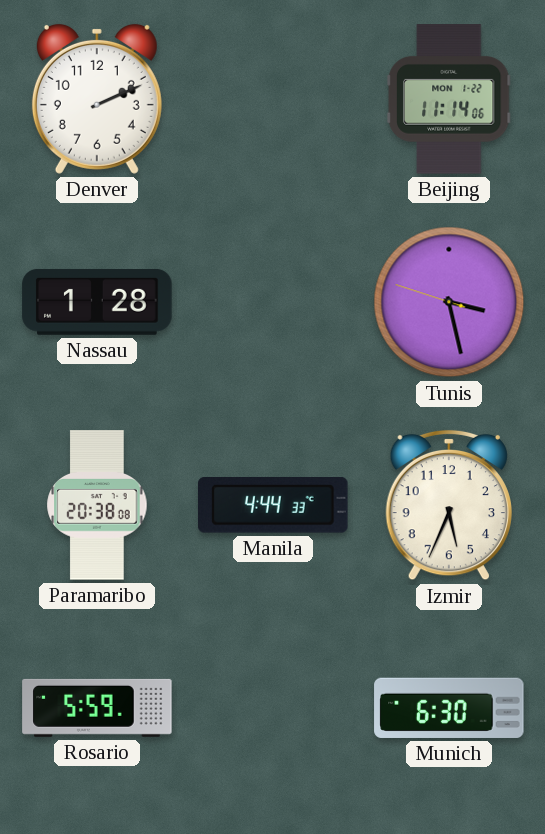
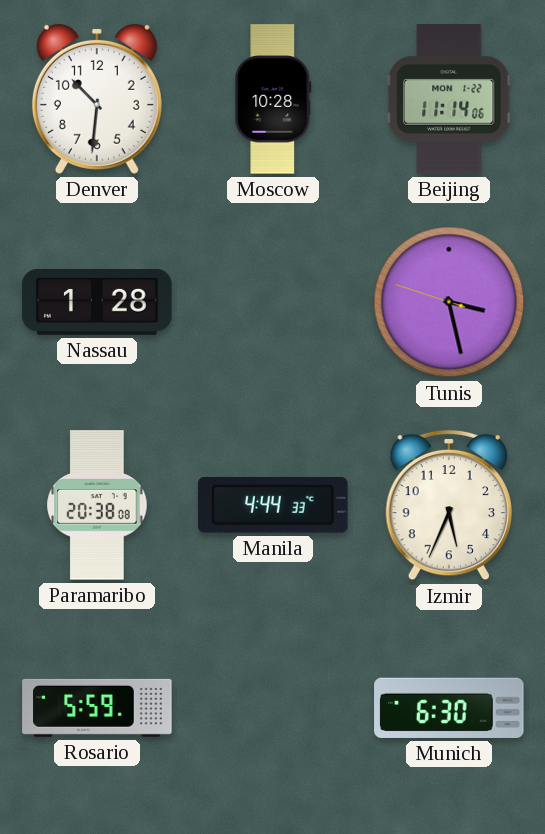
Denver: 2:11 -> 10:31
Moscow: none -> 10:28
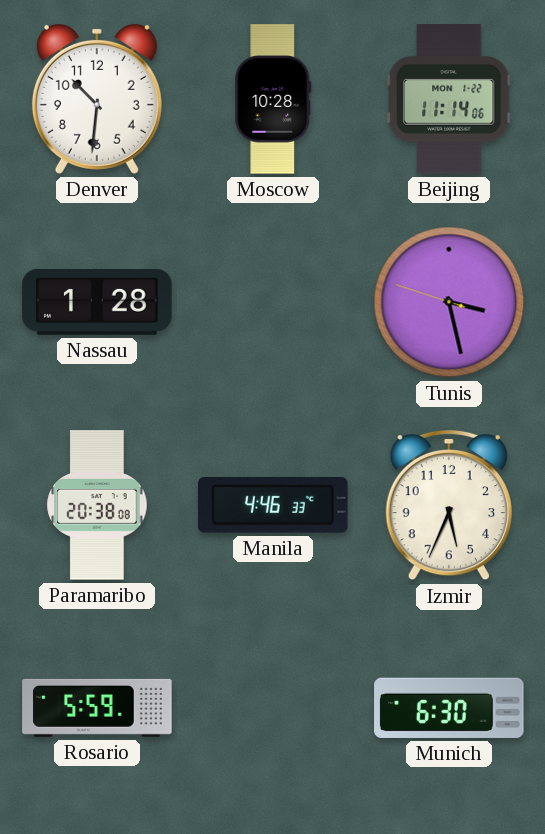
Manila: 4:44 -> 4:46
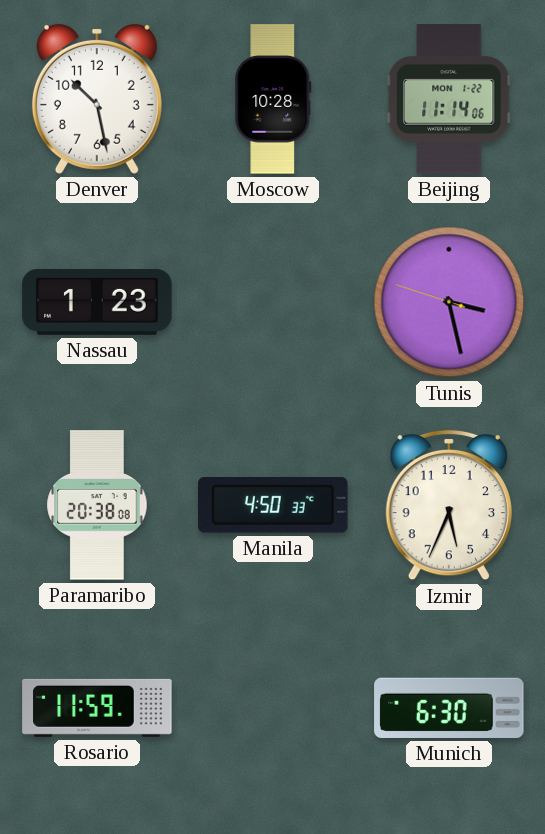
Denver: 10:31 -> 10:28
Nassau: 1:28 -> 1:23
Manila: 4:46 -> 4:50
Rosario: 5:59 -> 11:59
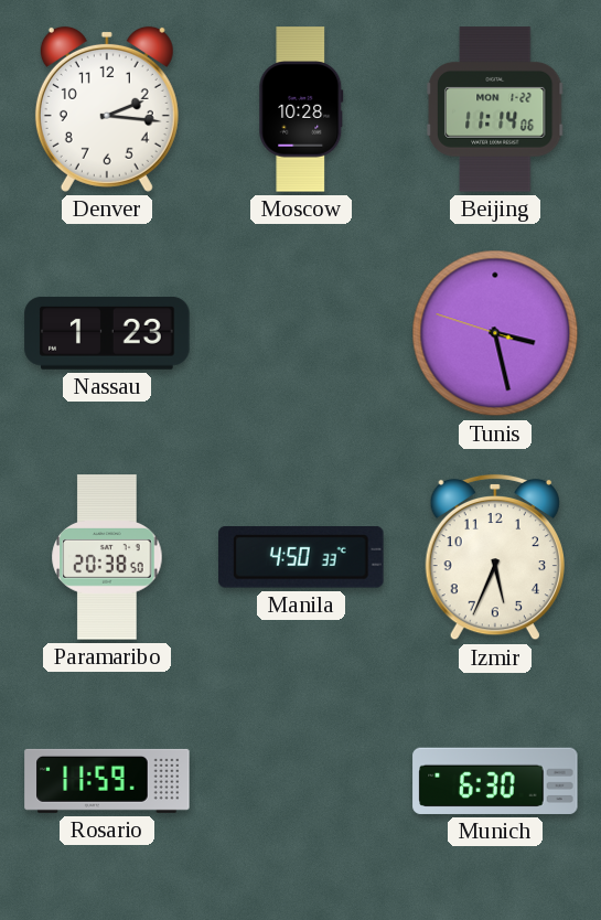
Denver: 10:28 -> 2:16
Paramaribo: 20:38:08 -> 20:38:50
